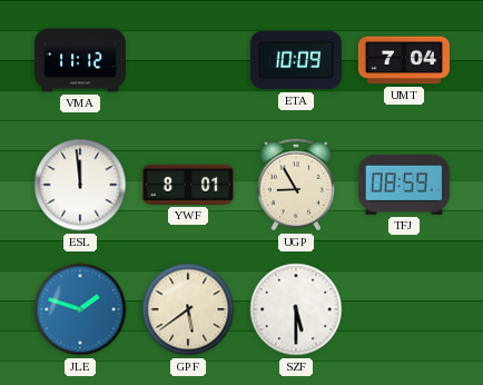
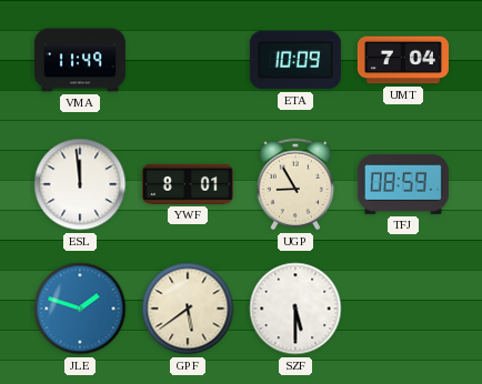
VMA: 11:12 -> 11:49
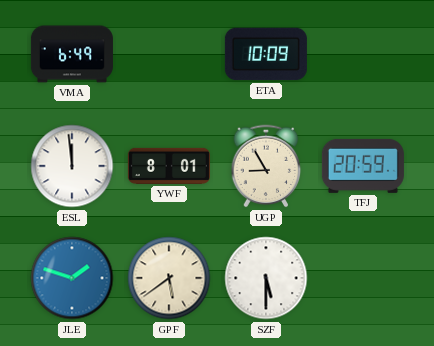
VMA: 11:49 -> 6:49
UMT: 7:04 -> none
TFJ: 08:59 -> 20:59
